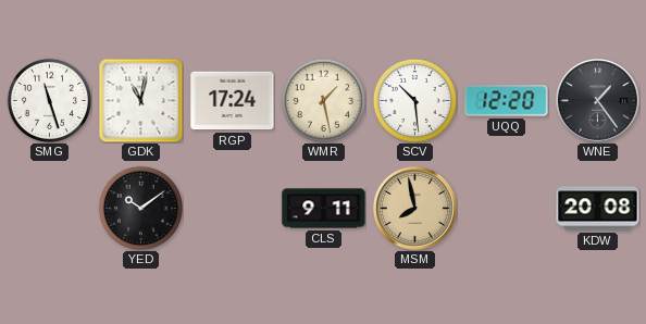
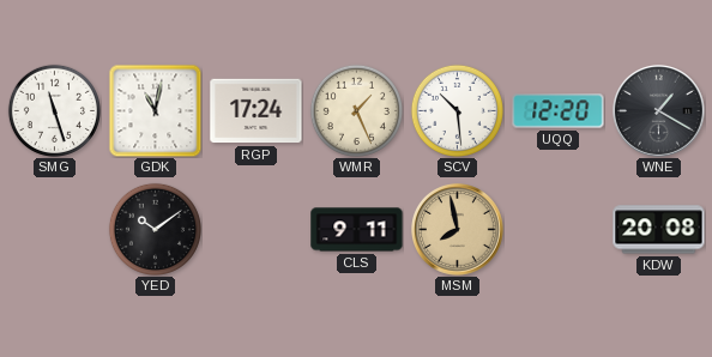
WMR: 1:28 -> 1:26
WNE: 1:24 -> 1:20
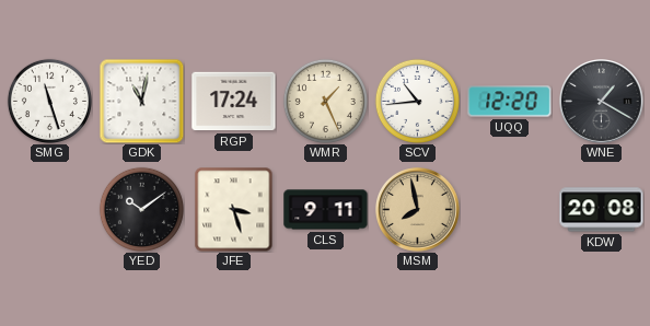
SCV: 10:29 -> 10:44
JFE: none -> 3:27
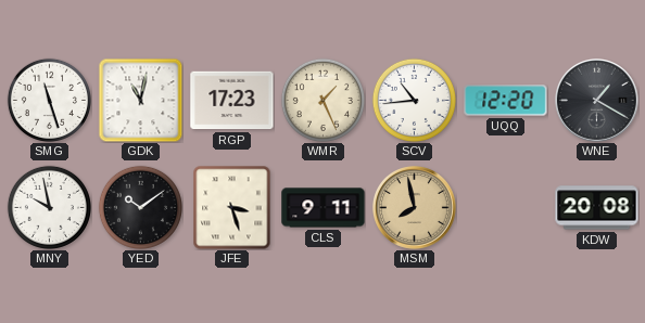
RGP: 17:24 -> 17:23
MNY: none -> 9:58
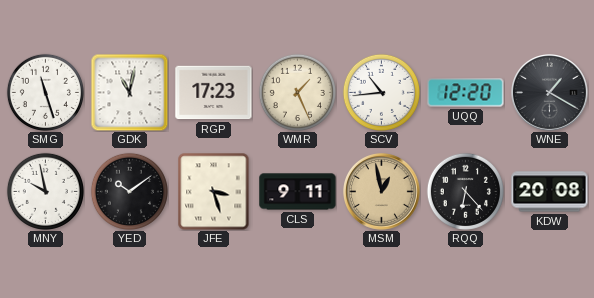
MSM: 7:58 -> 12:58
RQQ: none -> 6:23
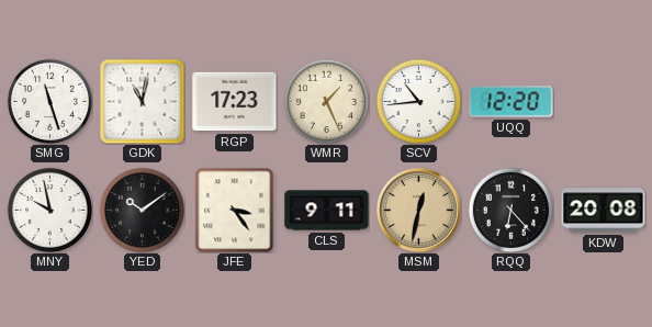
WNE: 1:20 -> none
JFE: 3:27 -> 3:24
MSM: 12:58 -> 12:32
